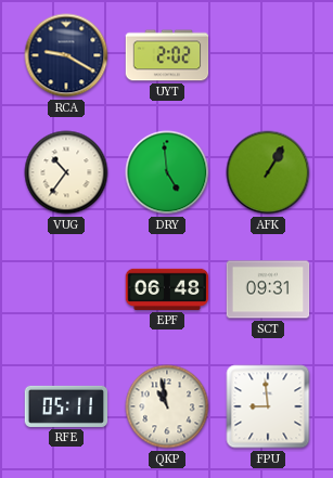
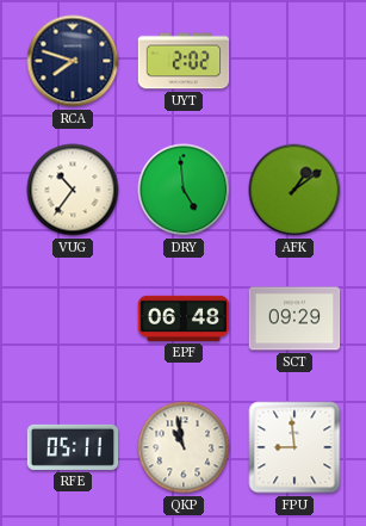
RCA: 9:20 -> 7:48
AFK: 1:05 -> 1:09
SCT: 09:31 -> 09:29
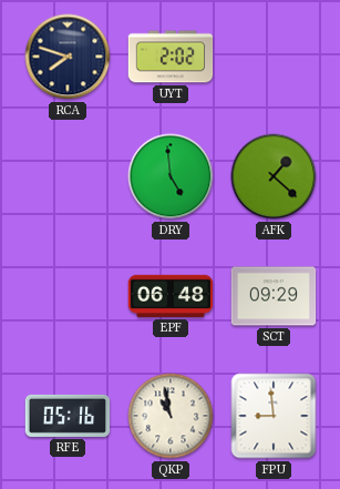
VUG: 10:36 -> none
AFK: 1:09 -> 1:22
RFE: 05:11 -> 05:16
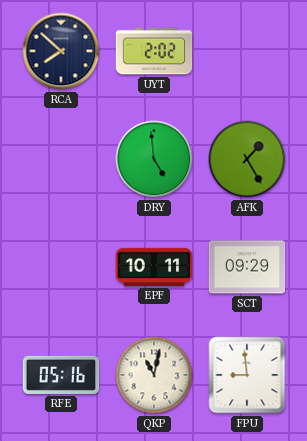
RCA: 7:48 -> 7:52
AFK: 1:22 -> 1:25
EPF: 06:48 -> 10:11
QKP: 10:58 -> 11:02
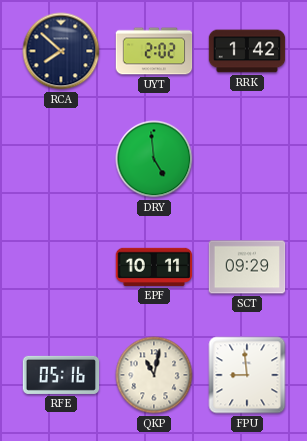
RRK: none -> 1:42
AFK: 1:25 -> none
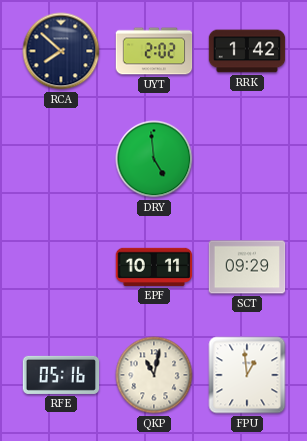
FPU: 8:59 -> 12:59
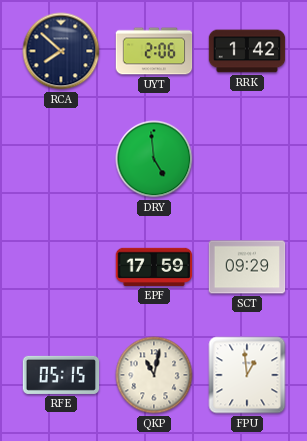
UYT: 2:02 -> 2:06
EPF: 10:11 -> 17:59
RFE: 05:16 -> 05:15
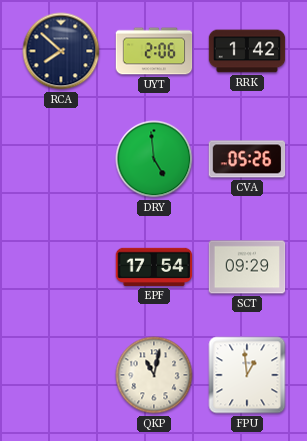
CVA: none -> 05:26
EPF: 17:59 -> 17:54
RFE: 05:15 -> none
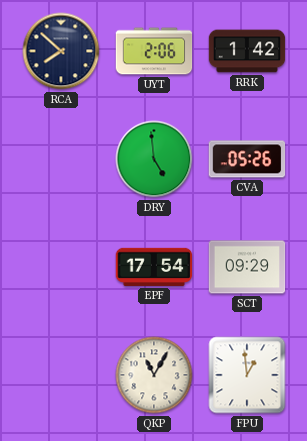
QKP: 11:02 -> 11:05
